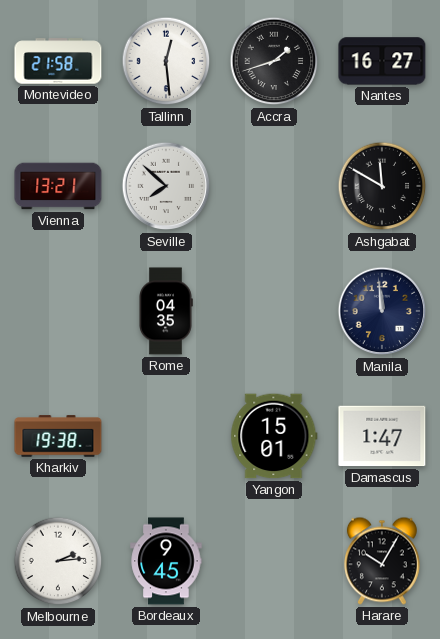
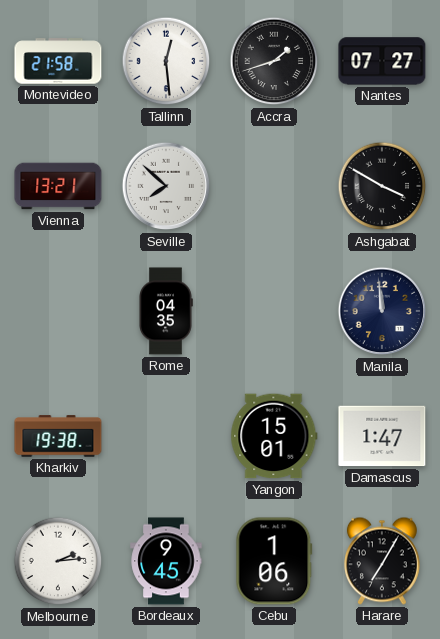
Nantes: 16:27 -> 07:27
Ashgabat: 11:50 -> 3:50
Cebu: none -> 1:06
Harare: 10:05 -> 7:05
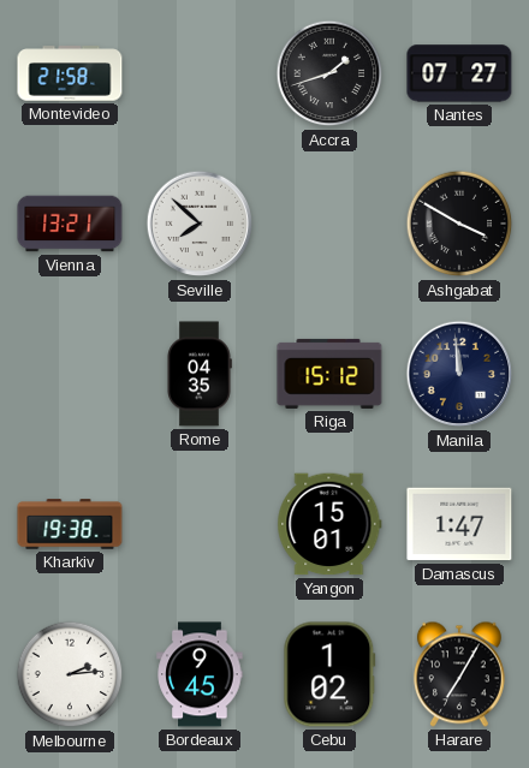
Tallinn: 12:29 -> none
Riga: none -> 15:12
Cebu: 1:06 -> 1:02
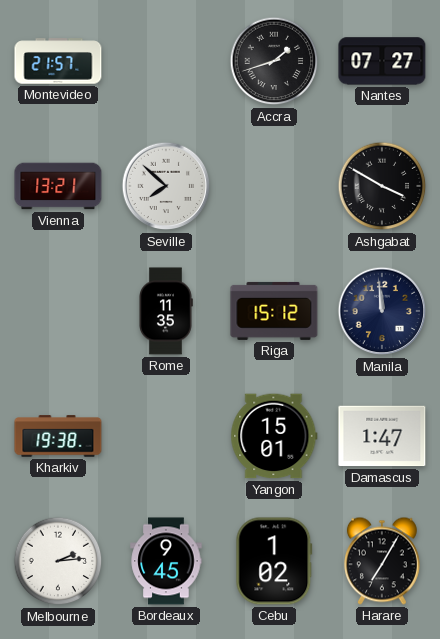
Montevideo: 21:58 -> 21:57
Rome: 04:35 -> 11:35
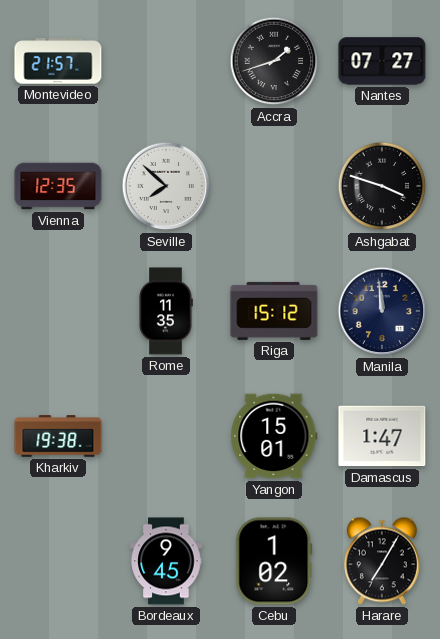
Vienna: 13:21 -> 12:35
Ashgabat: 3:50 -> 3:48
Melbourne: 2:14 -> none
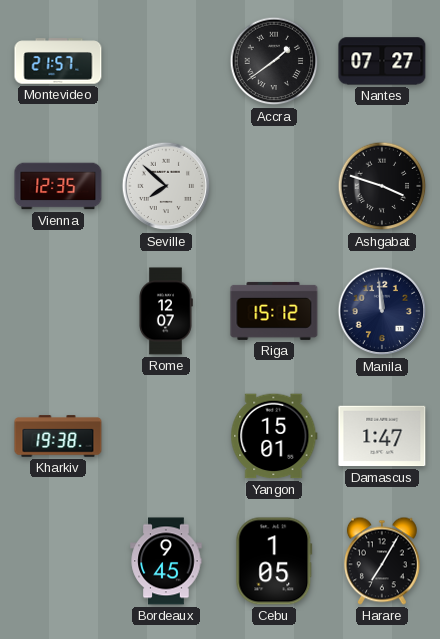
Accra: 1:42 -> 1:39
Rome: 11:35 -> 12:07
Cebu: 1:02 -> 1:05
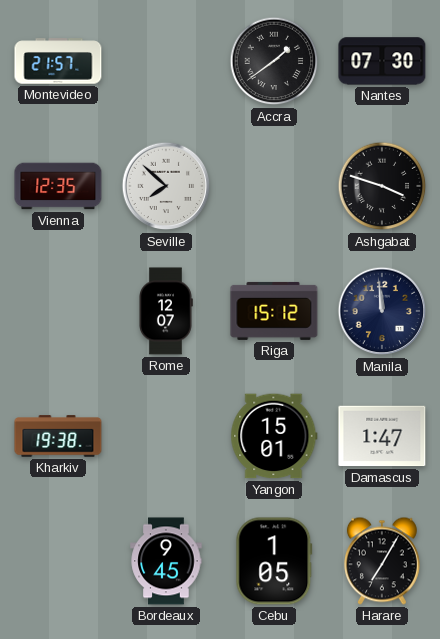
Nantes: 07:27 -> 07:30
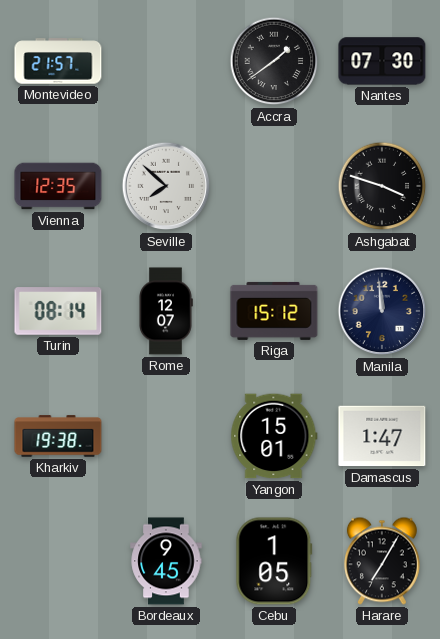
Turin: none -> 08:14
